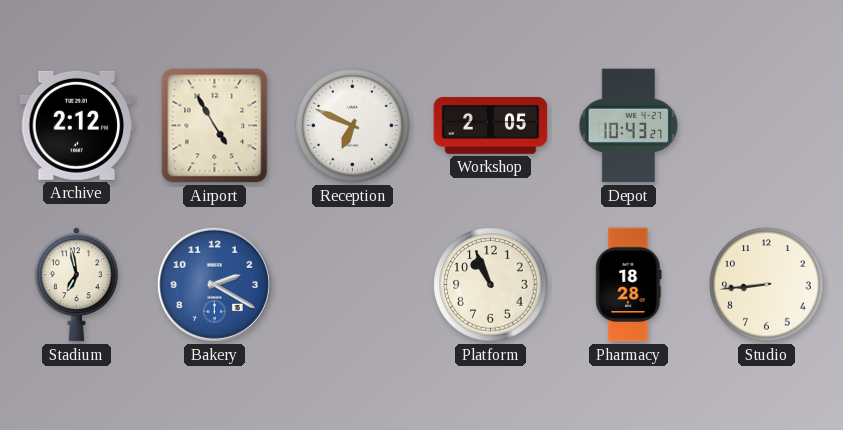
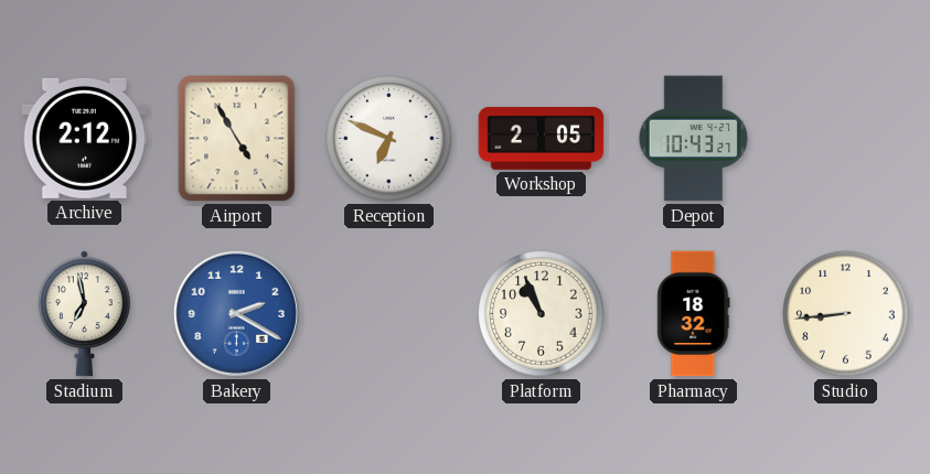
Pharmacy: 18:28 -> 18:32
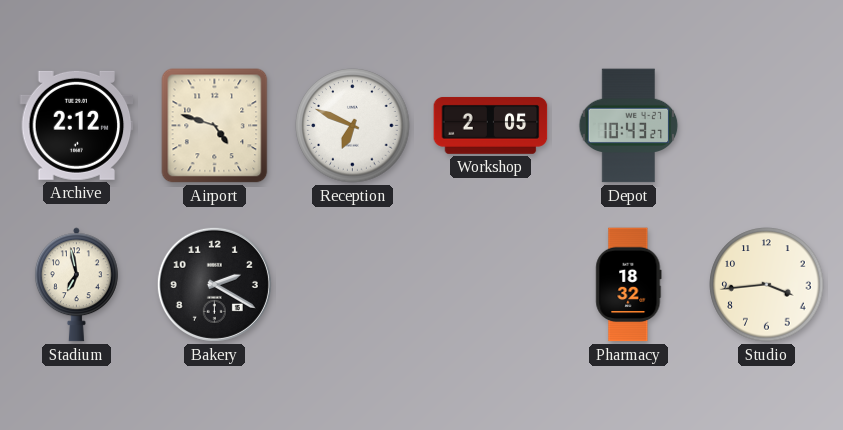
Airport: 4:55 -> 4:48
Bakery dial: blue -> black
Platform: 10:56 -> none
Studio: 8:44 -> 3:44
